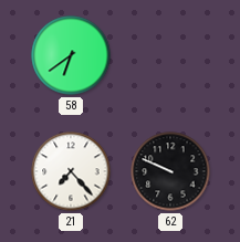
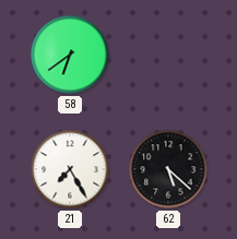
21: 7:23 -> 7:25
62: 9:49 -> 5:22
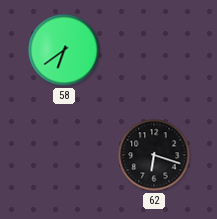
21: 7:25 -> none
62: 5:22 -> 6:18
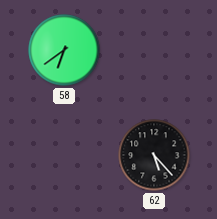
62: 6:18 -> 5:23
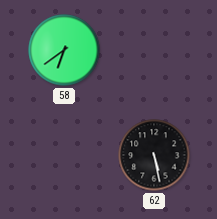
62: 5:23 -> 5:28
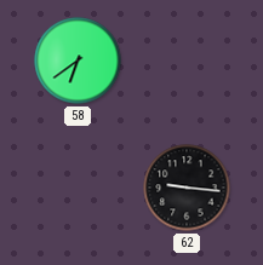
62: 5:28 -> 9:16
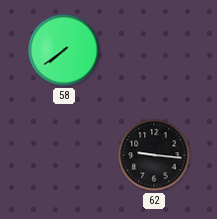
58: 6:39 -> 7:39
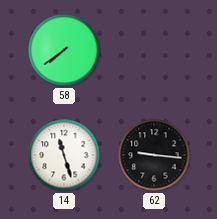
14: none -> 11:27
